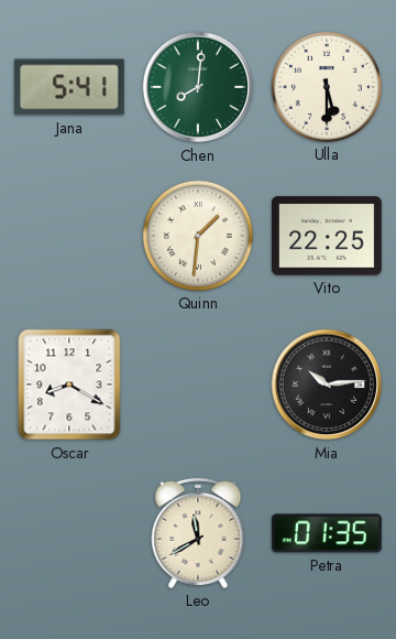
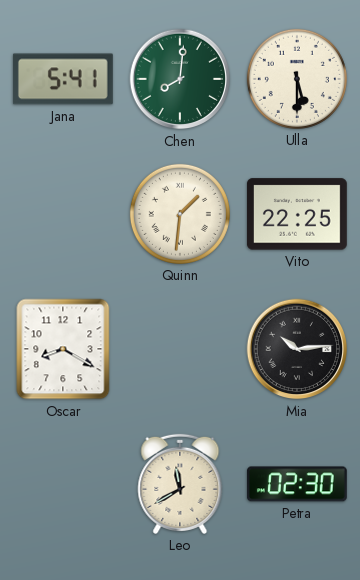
Petra: 01:35 -> 02:30
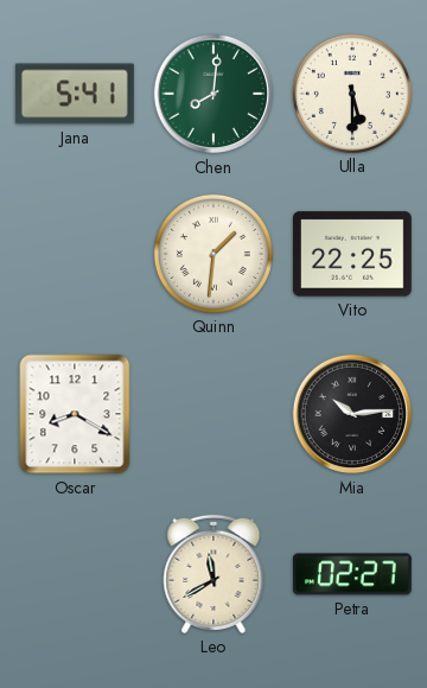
Petra: 02:30 -> 02:27
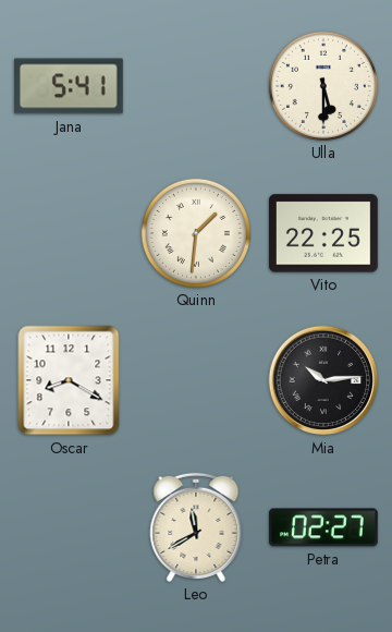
Chen: 8:01 -> none
